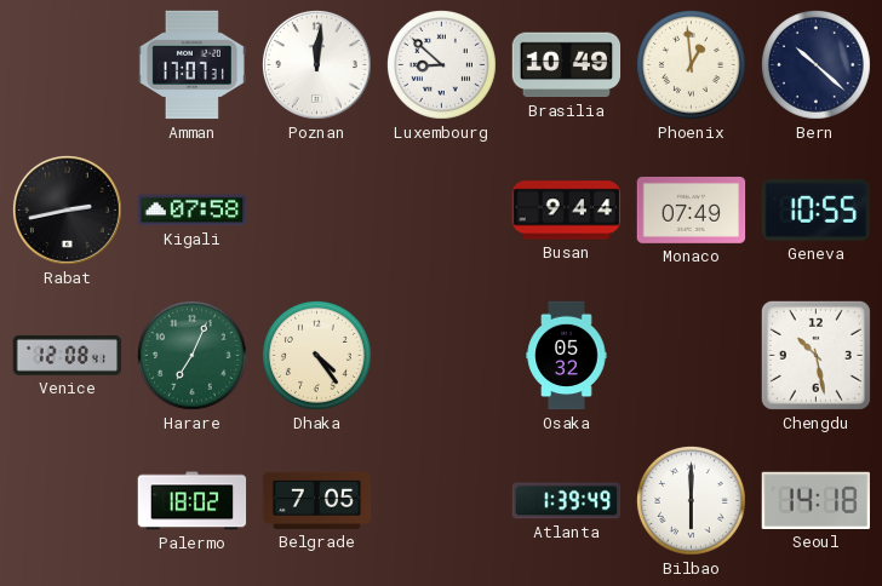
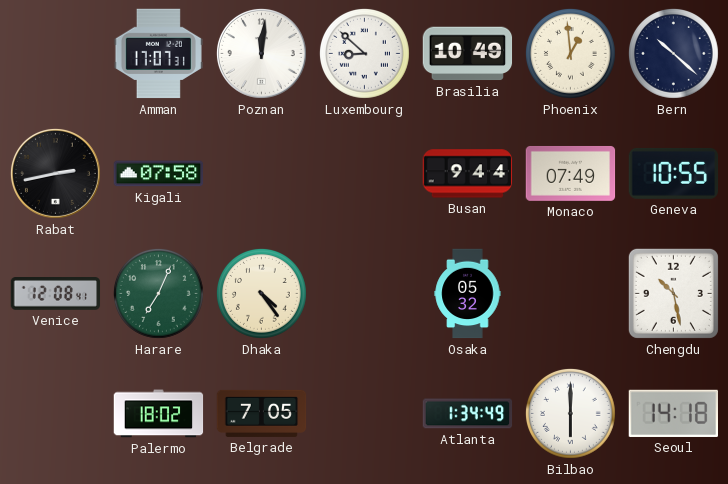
Atlanta: 1:39 -> 1:34
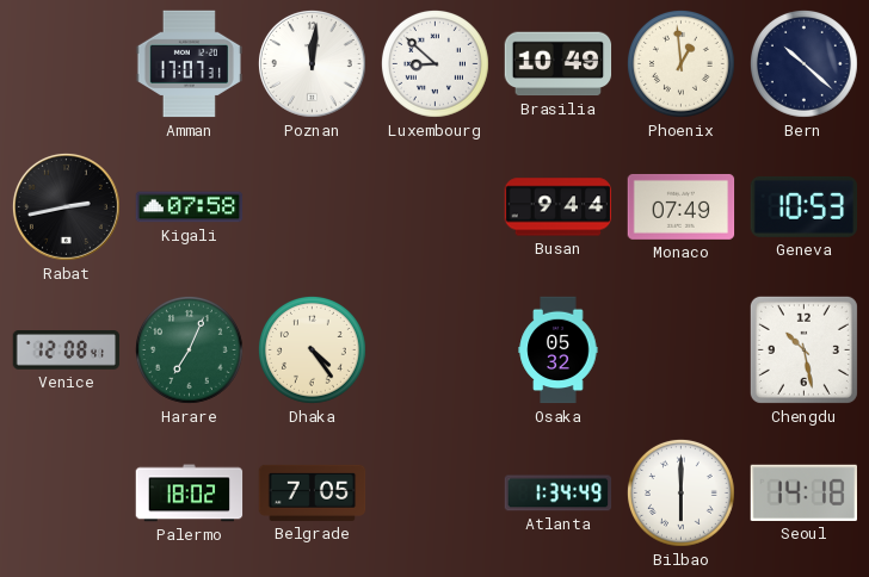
Geneva: 10:55 -> 10:53
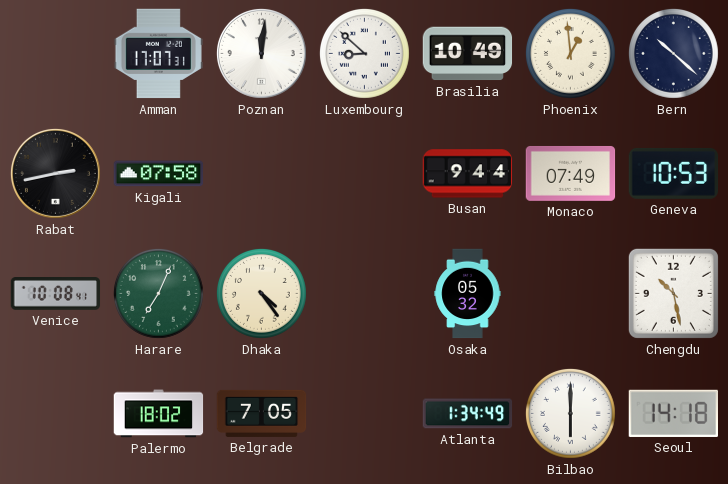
Venice: 12:08 -> 10:08
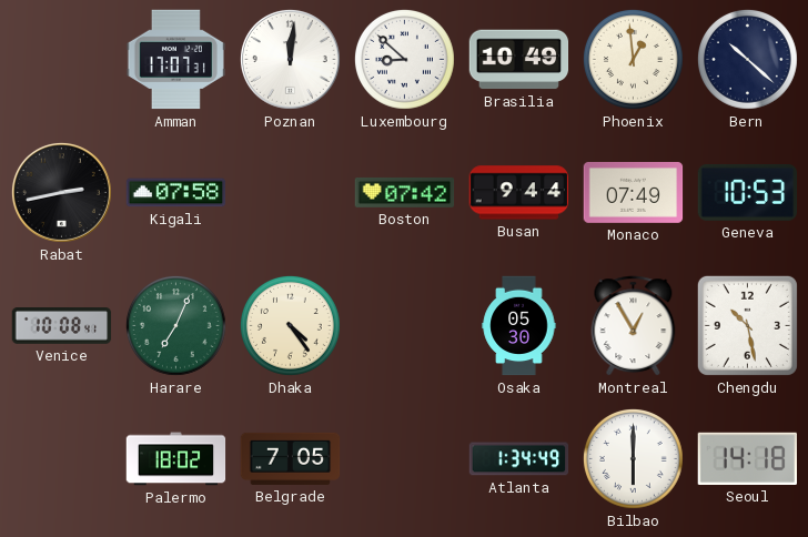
Boston: none -> 07:42
Osaka: 05:32 -> 05:30
Montreal: none -> 12:55
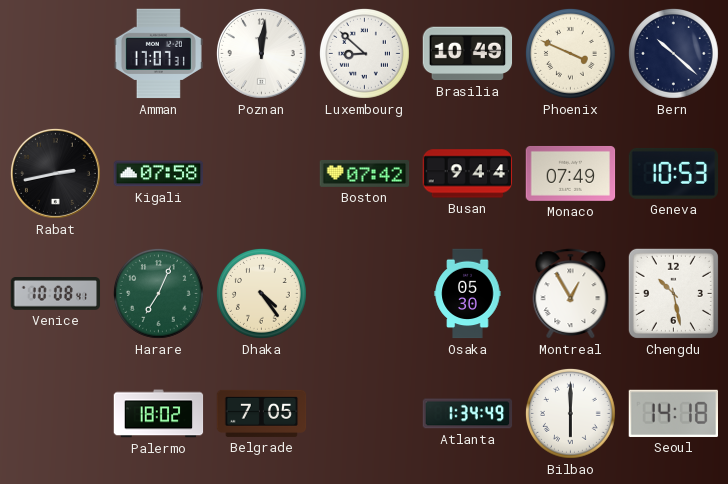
Phoenix: 12:59 -> 3:49
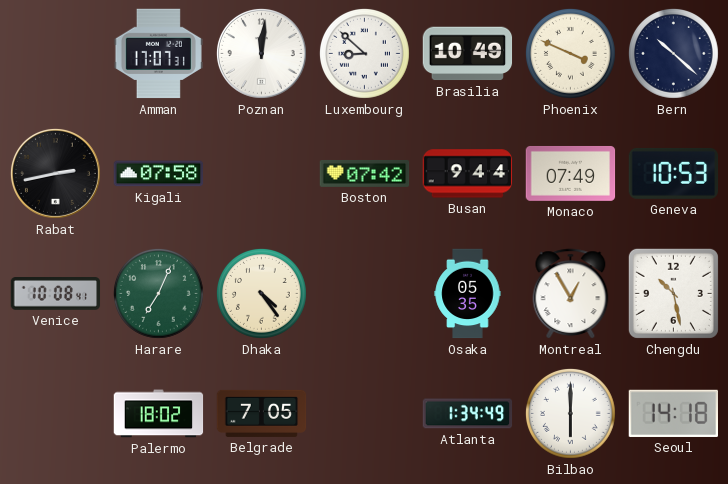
Osaka: 05:30 -> 05:35
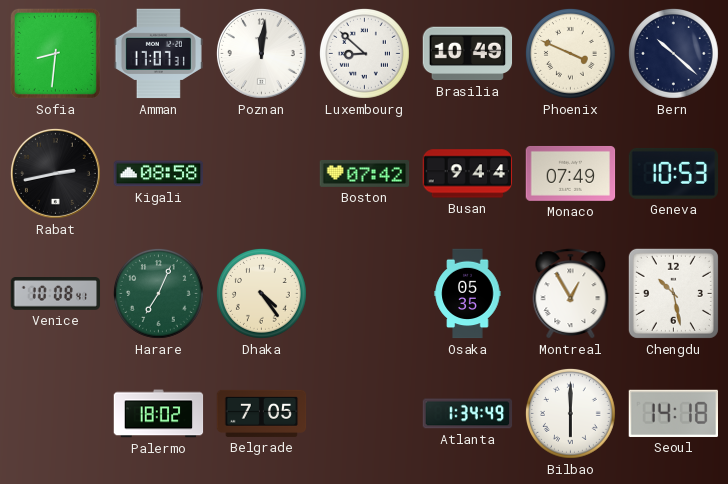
Sofia: none -> 8:31
Kigali: 07:58 -> 08:58
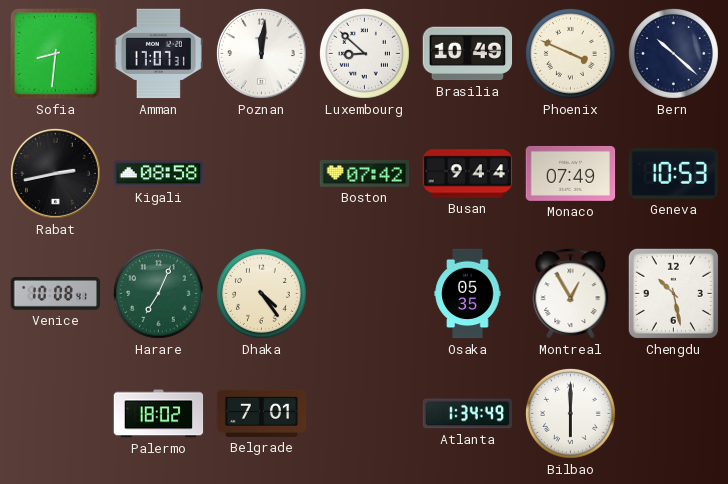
Belgrade: 7:05 -> 7:01
Seoul: 14:18 -> none
